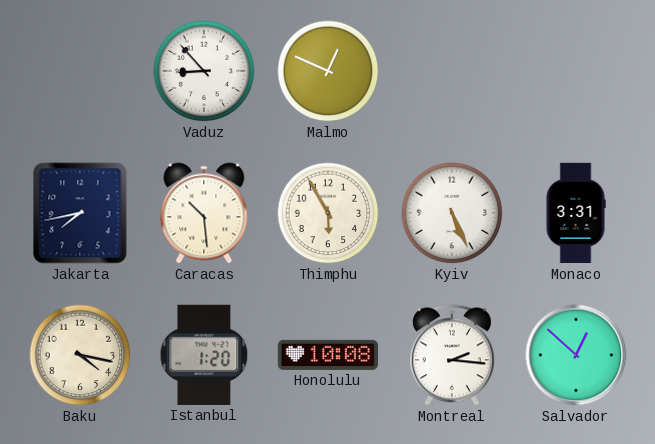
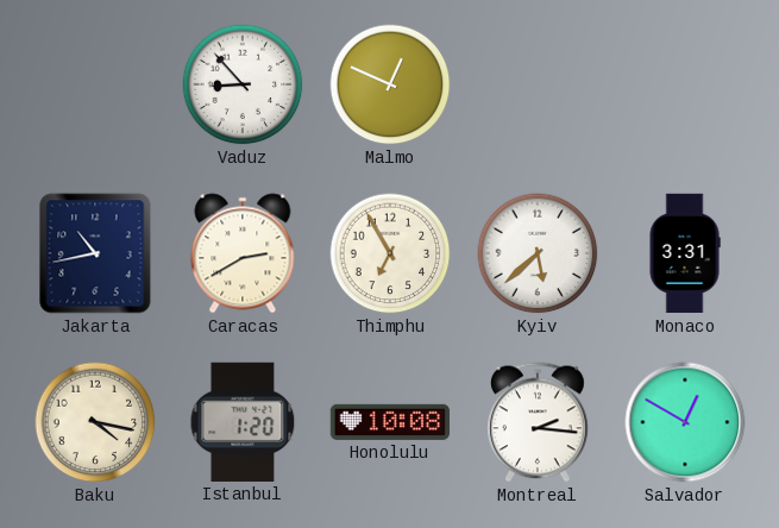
Jakarta: 7:43 -> 10:43
Caracas: 10:29 -> 2:40
Thimphu: 5:55 -> 6:55
Kyiv: 5:26 -> 5:38
Salvador: 12:52 -> 12:50
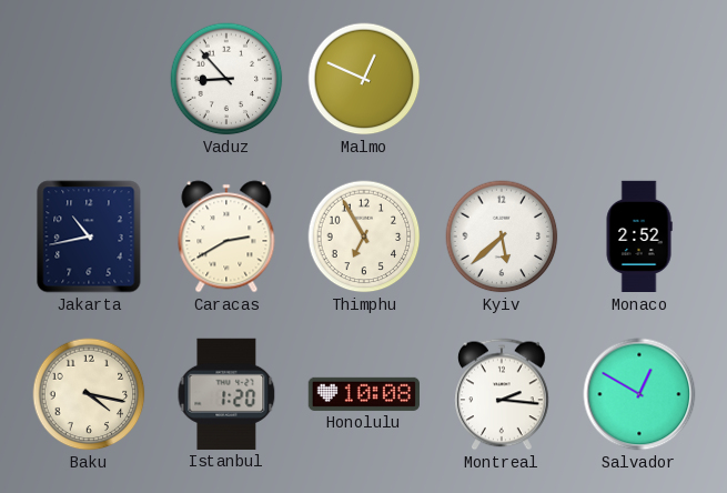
Monaco: 3:31 -> 2:52
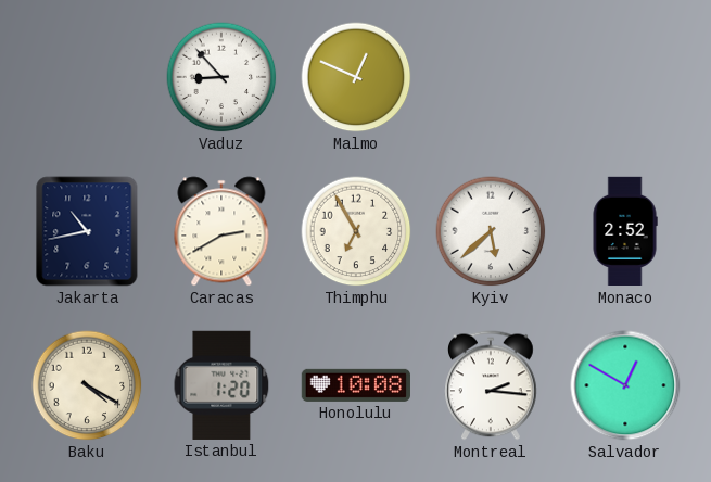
Baku: 4:17 -> 4:20
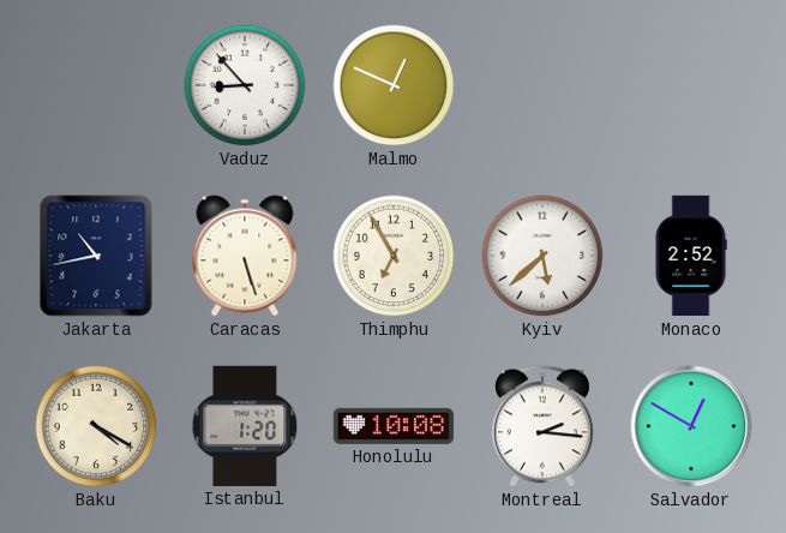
Caracas: 2:40 -> 5:27
